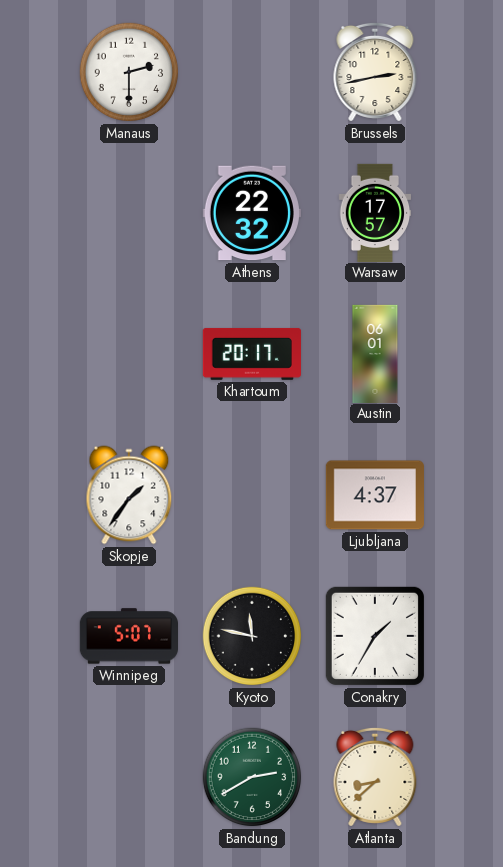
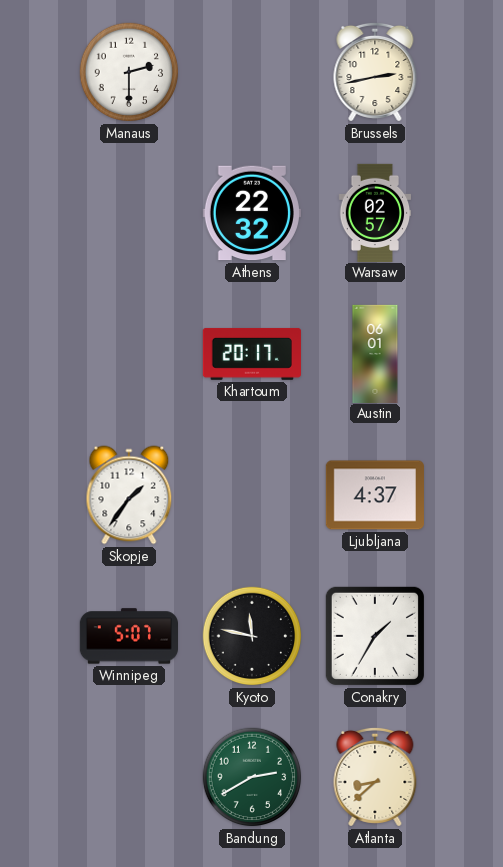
Warsaw: 17:57 -> 02:57
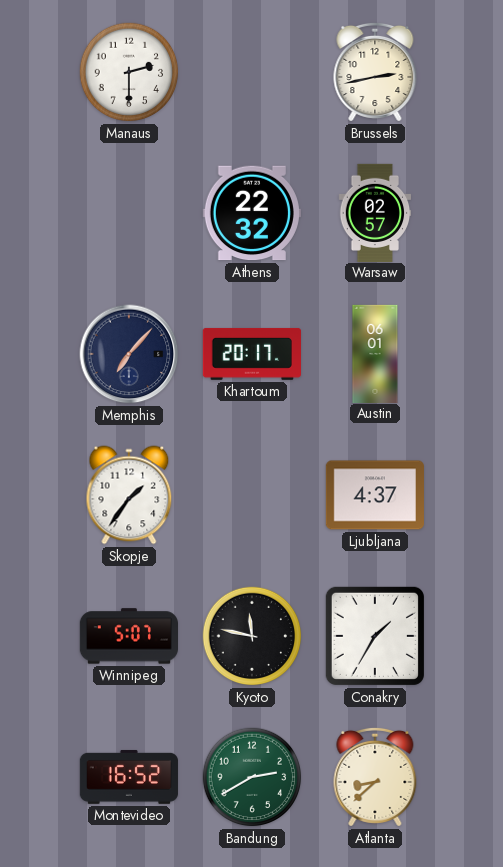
Memphis: none -> 7:07
Montevideo: none -> 16:52
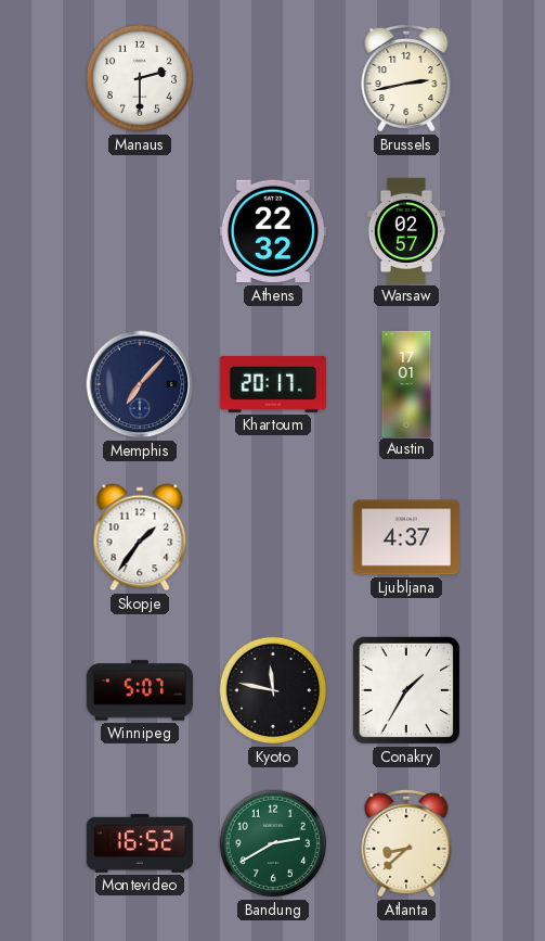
Austin: 06:01 -> 17:01
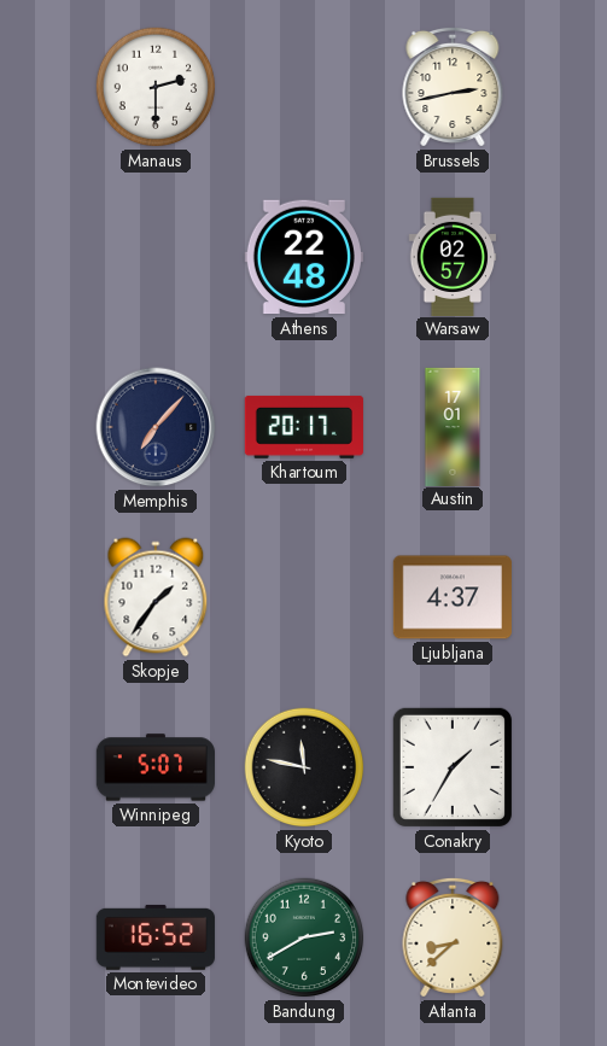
Athens: 22:32 -> 22:48
